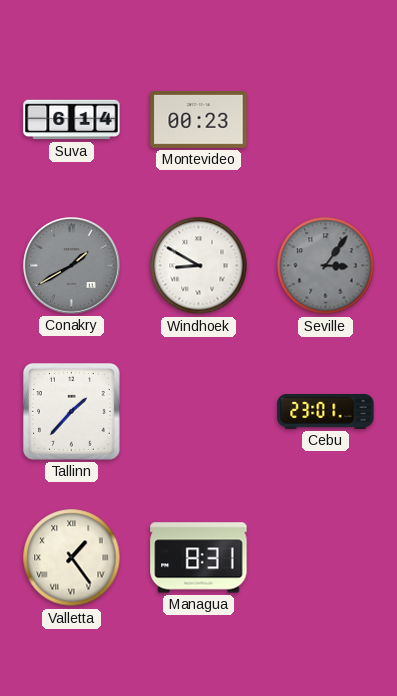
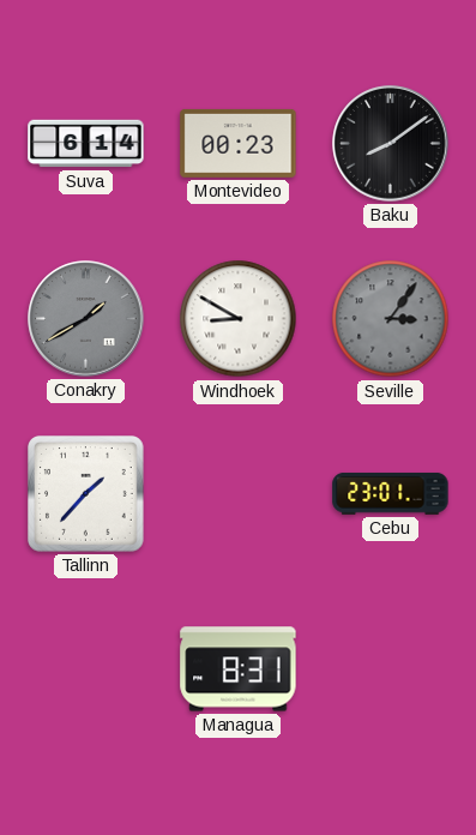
Baku: none -> 8:09
Valletta: 1:24 -> none
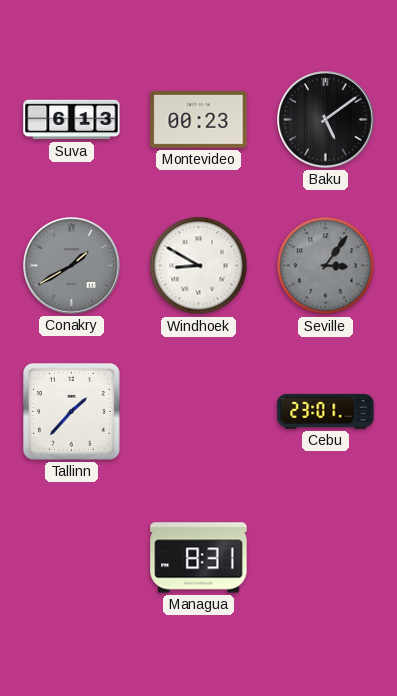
Suva: 6:14 -> 6:13
Baku: 8:09 -> 5:09
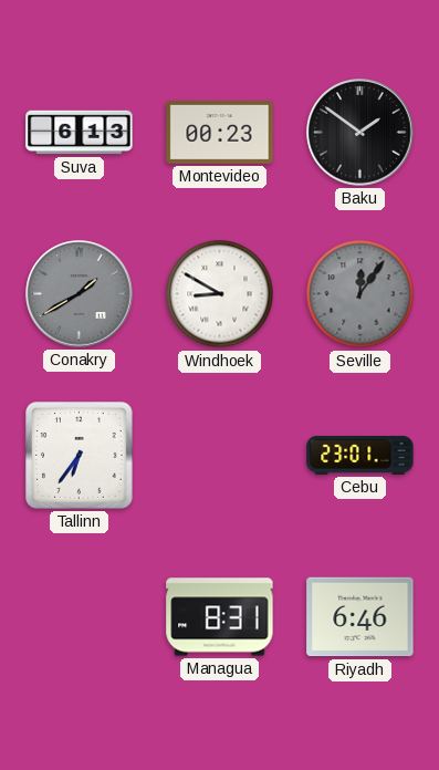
Baku: 5:09 -> 1:51
Seville: 3:06 -> 12:06
Tallinn: 1:37 -> 6:36
Riyadh: none -> 6:46
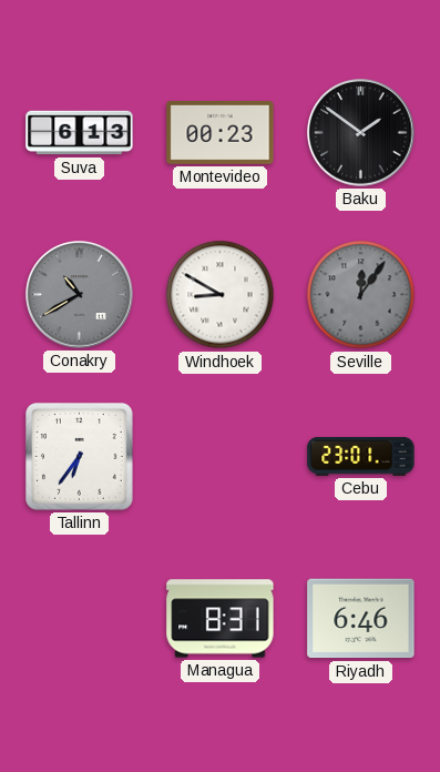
Conakry: 1:40 -> 10:40
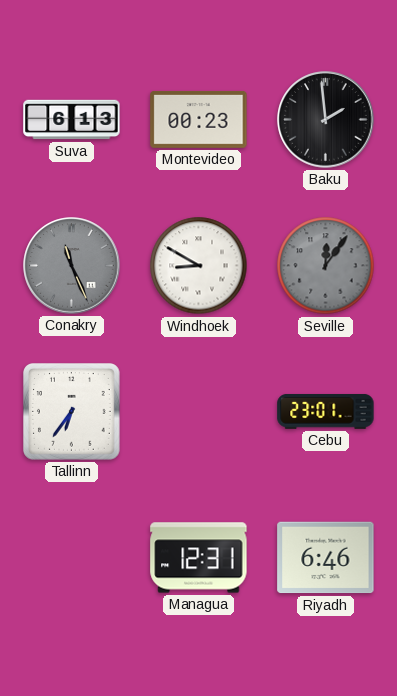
Baku: 1:51 -> 1:59
Conakry: 10:40 -> 11:26
Managua: 8:31 -> 12:31
